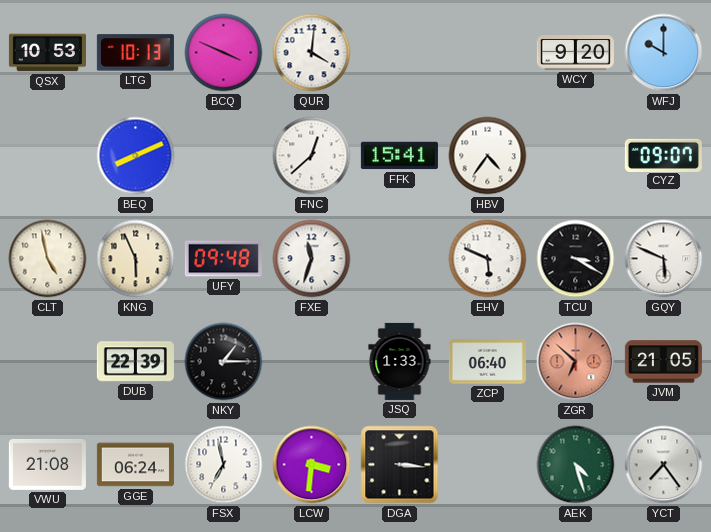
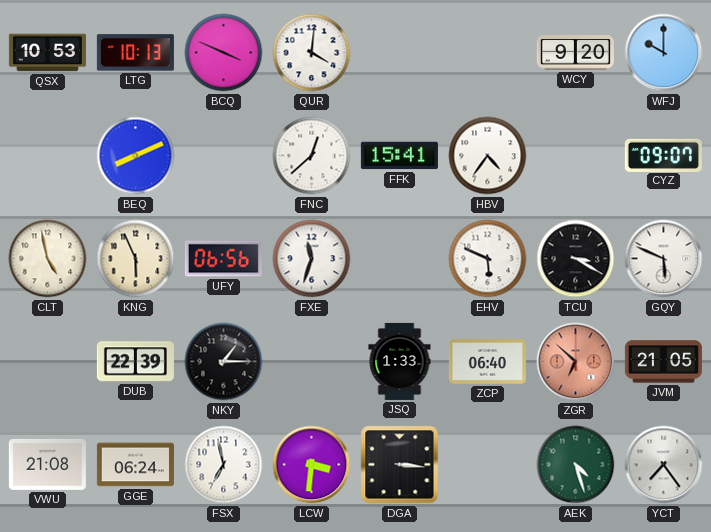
UFY: 09:48 -> 06:56
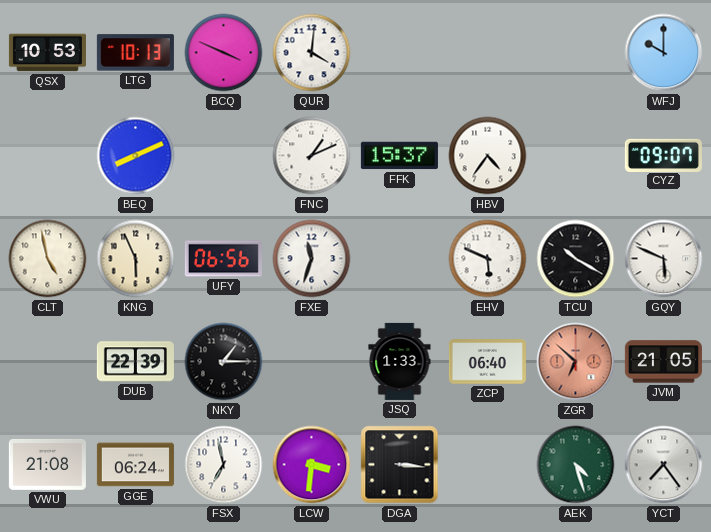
WCY: 9:20 -> none
FNC: 12:38 -> 1:11
FFK: 15:41 -> 15:37
TCU: 3:20 -> 10:20
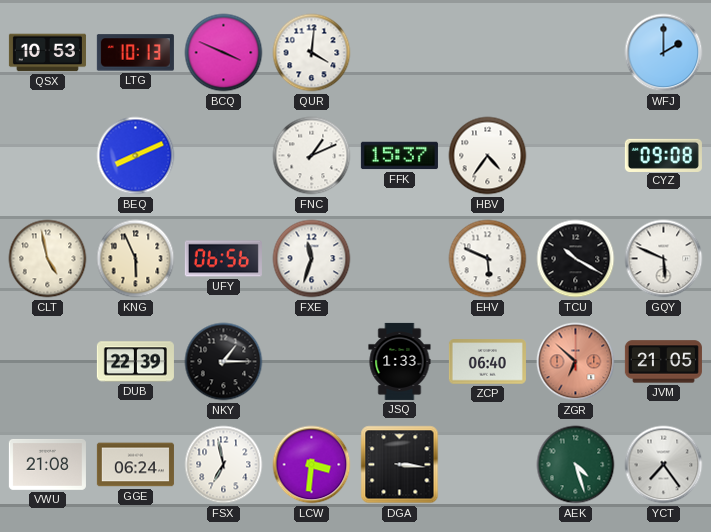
WFJ: 10:00 -> 2:00
CYZ: 09:07 -> 09:08
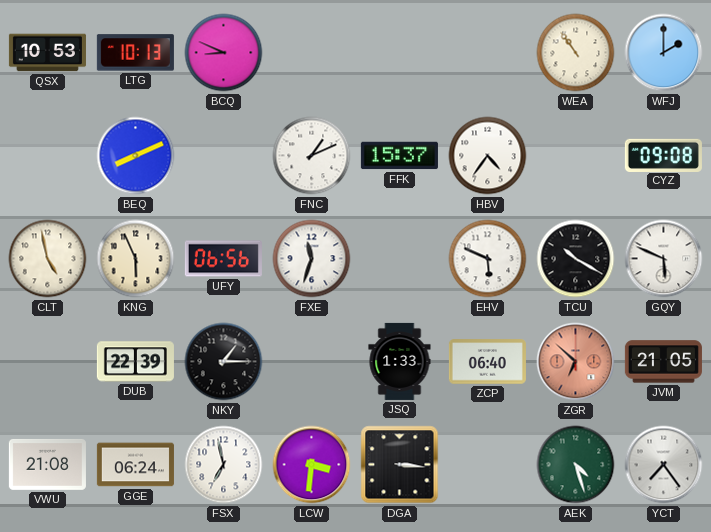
BCQ: 3:49 -> 8:49
QUR: 4:01 -> none
WEA: none -> 10:54
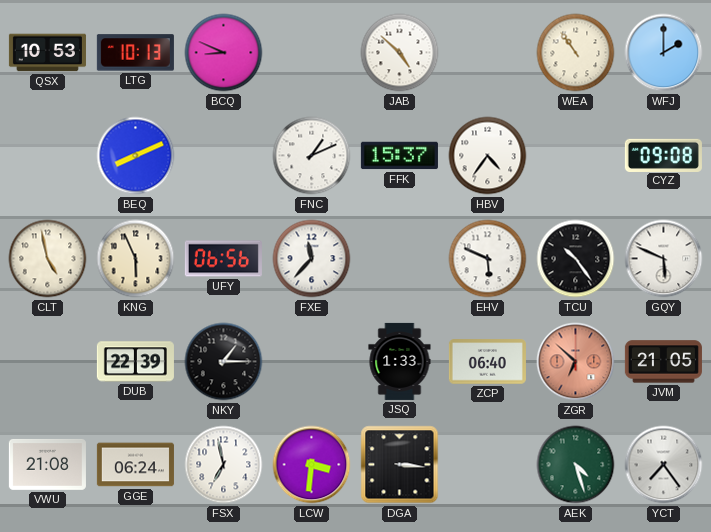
JAB: none -> 4:52
FXE: 11:33 -> 11:37
TCU: 10:20 -> 10:24
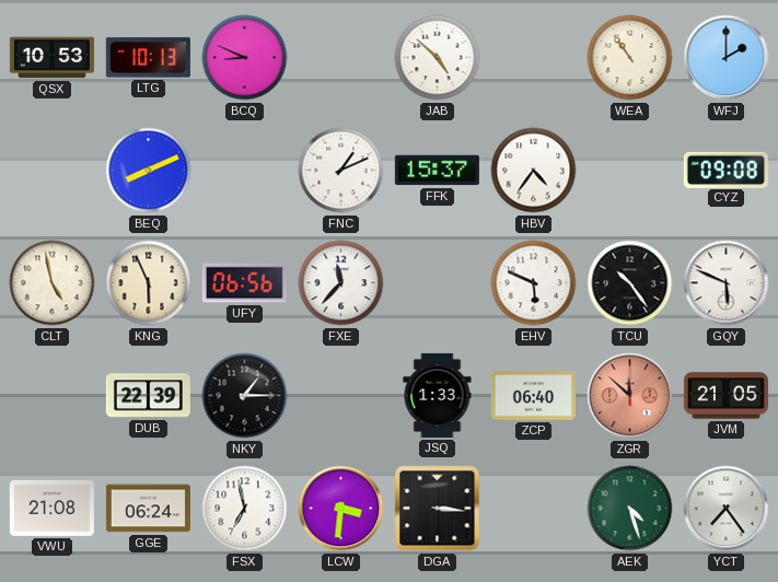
ZGR: 6:52 -> 11:52
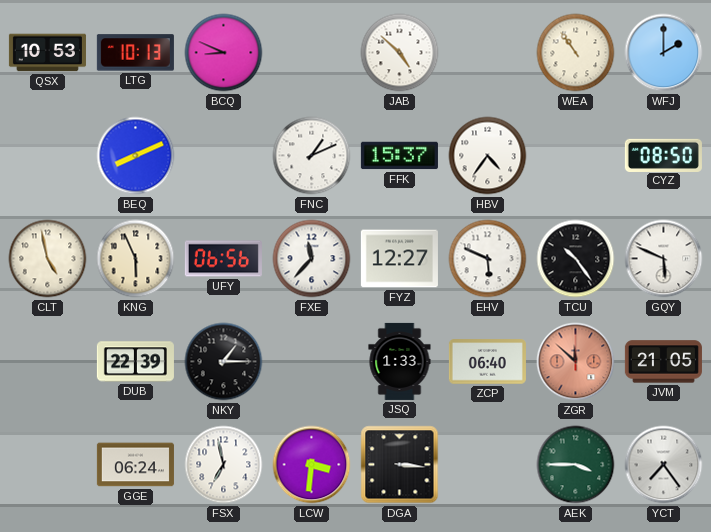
CYZ: 09:08 -> 08:50
FYZ: none -> 12:27
VWU: 21:08 -> none
AEK: 4:27 -> 3:45
